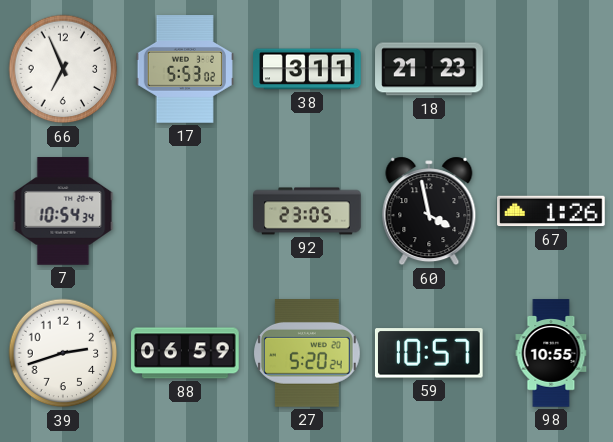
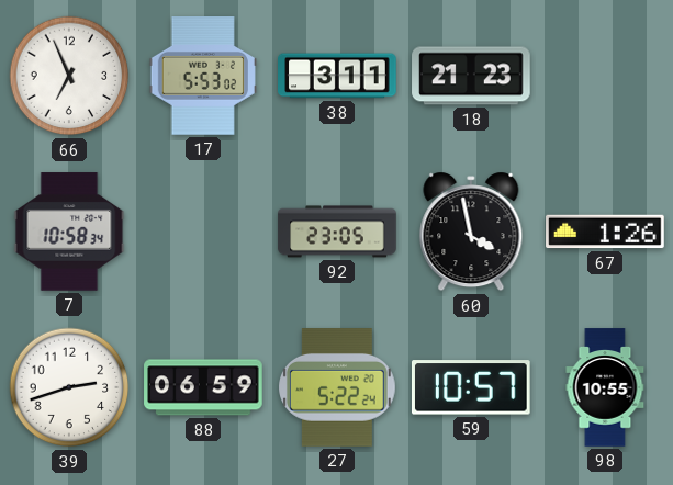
7: 10:54 -> 10:58
27: 5:20 -> 5:22
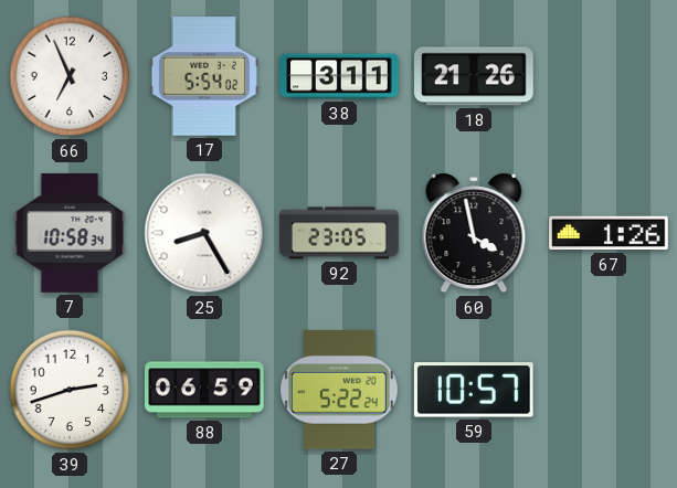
17: 5:53 -> 5:54
18: 21:23 -> 21:26
25: none -> 8:25
98: 10:55 -> none
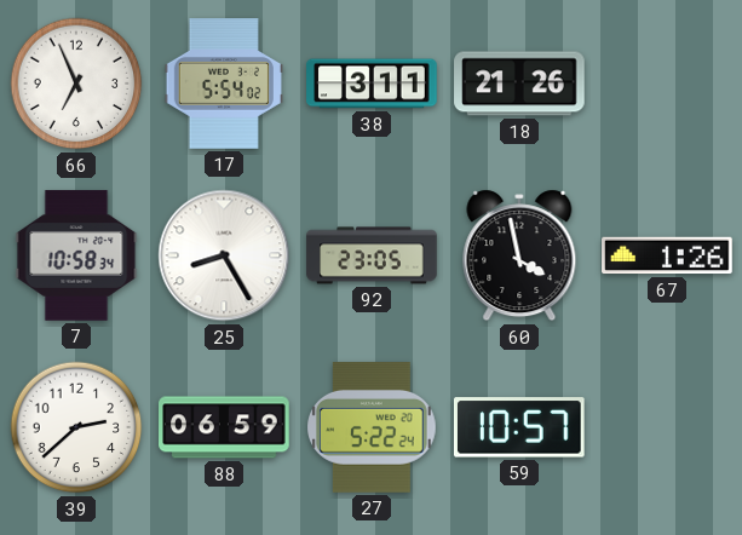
39: 2:42 -> 2:38
